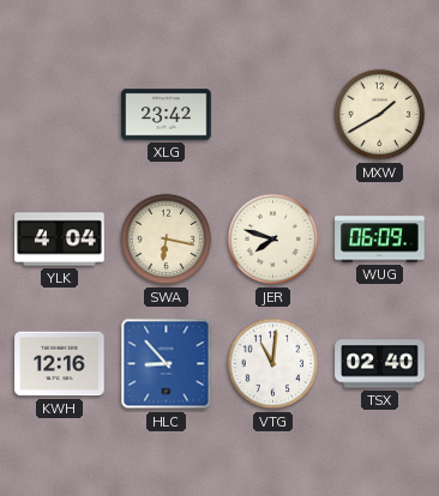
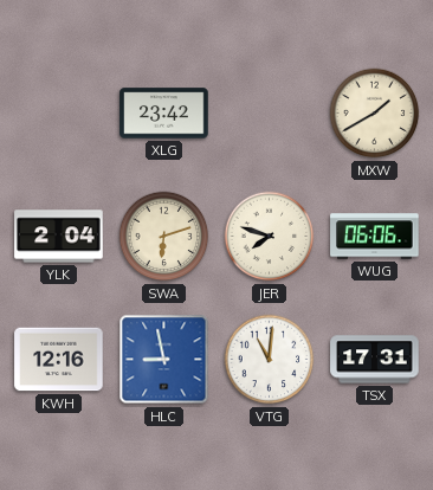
YLK: 4:04 -> 2:04
SWA: 6:17 -> 6:12
WUG: 06:09 -> 06:06
HLC: 8:53 -> 8:58
TSX: 02:40 -> 17:31
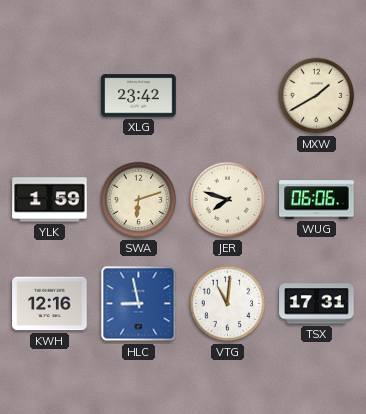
YLK: 2:04 -> 1:59
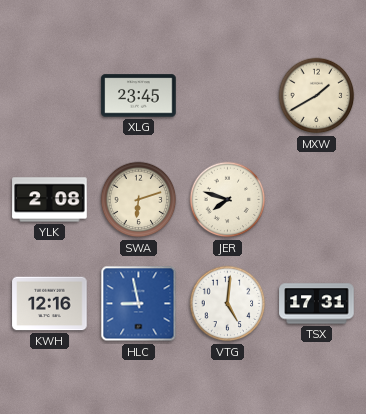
XLG: 23:42 -> 23:45
YLK: 1:59 -> 2:08
WUG: 06:06 -> none
VTG: 11:01 -> 5:01
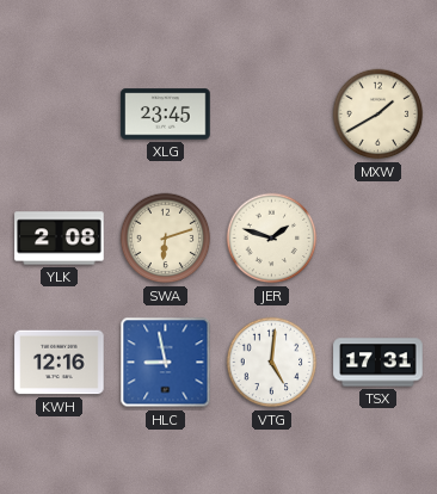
JER: 7:48 -> 1:48
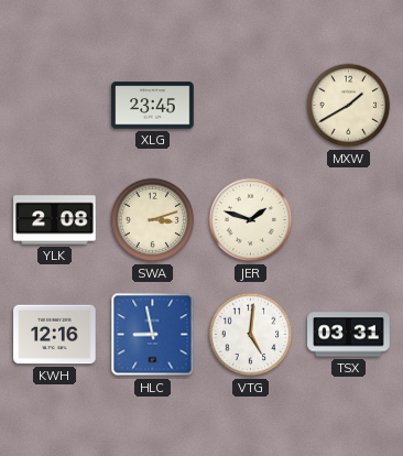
SWA: 6:12 -> 3:12
TSX: 17:31 -> 03:31
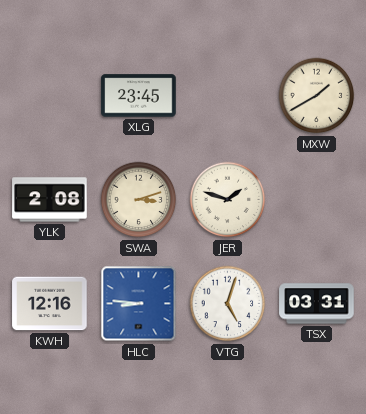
HLC: 8:58 -> 8:46
VTG: 5:01 -> 5:03
